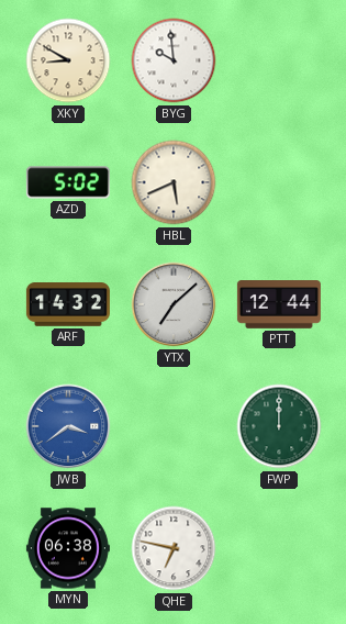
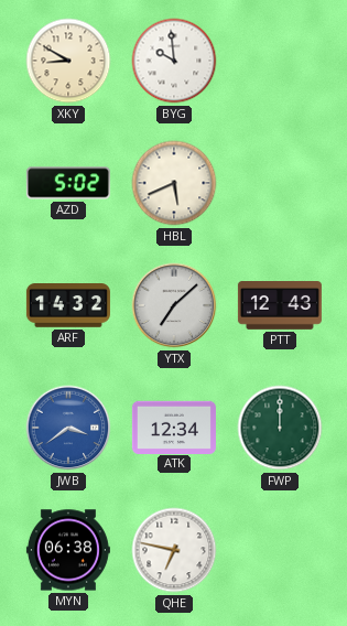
PTT: 12:44 -> 12:43
ATK: none -> 12:34
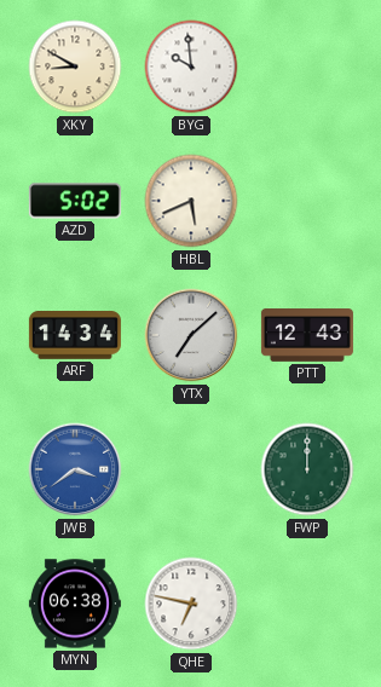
ARF: 14:32 -> 14:34
ATK: 12:34 -> none
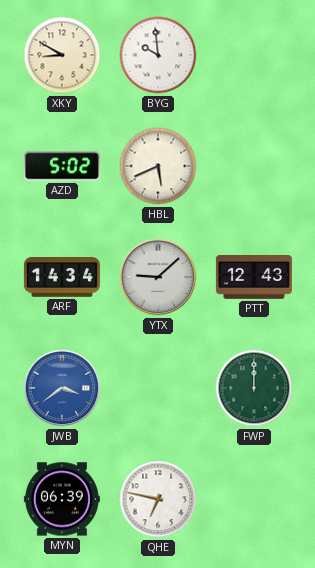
YTX: 7:08 -> 9:08
MYN: 06:38 -> 06:39
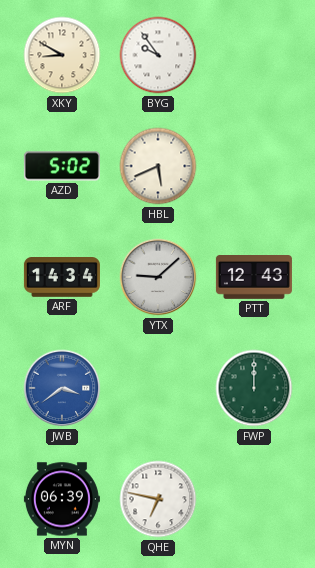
BYG: 9:59 -> 9:54
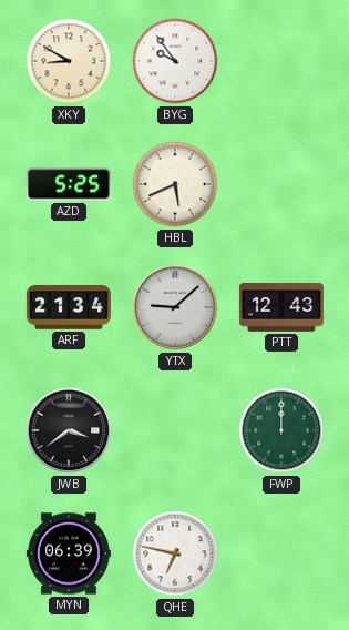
AZD: 5:02 -> 5:25
ARF: 14:34 -> 21:34
JWB dial: blue -> black
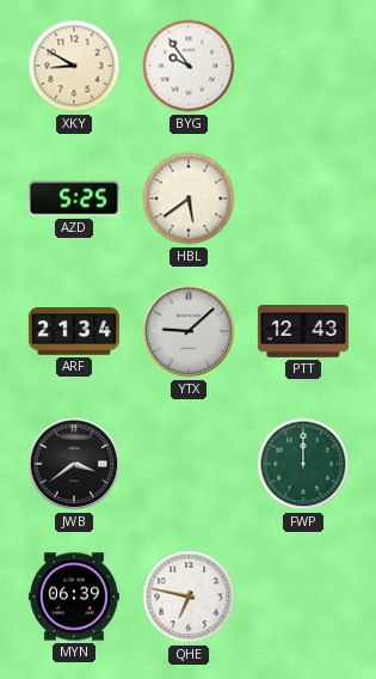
HBL: 5:41 -> 5:39
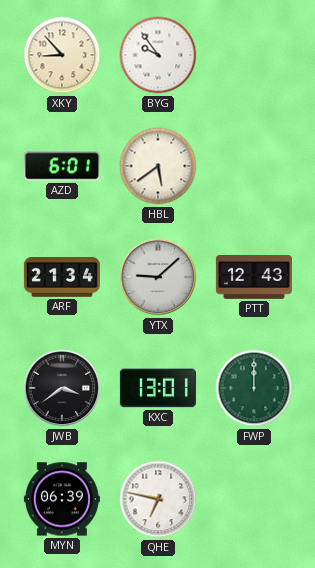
XKY: 8:50 -> 8:53
AZD: 5:25 -> 6:01
KXC: none -> 13:01
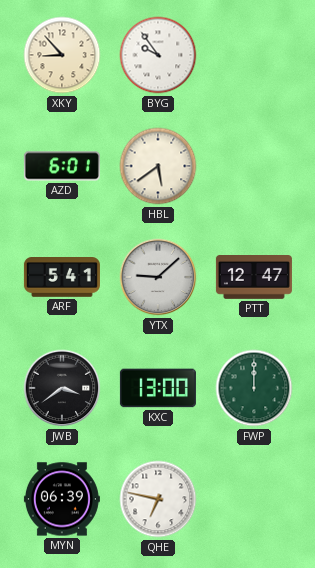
ARF: 21:34 -> 5:41
PTT: 12:43 -> 12:47
KXC: 13:01 -> 13:00
